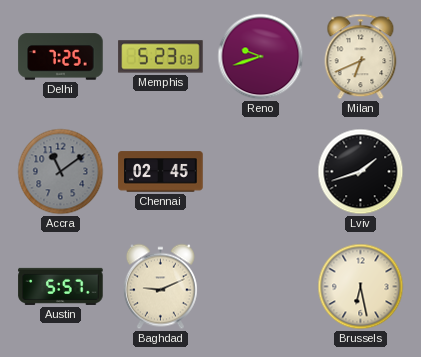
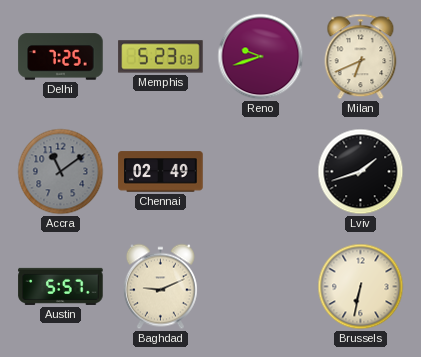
Chennai: 02:45 -> 02:49
Brussels: 6:28 -> 6:32
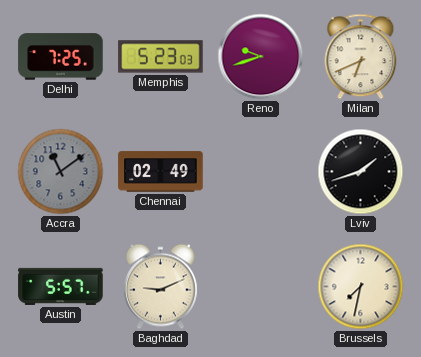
Brussels: 6:32 -> 7:32
